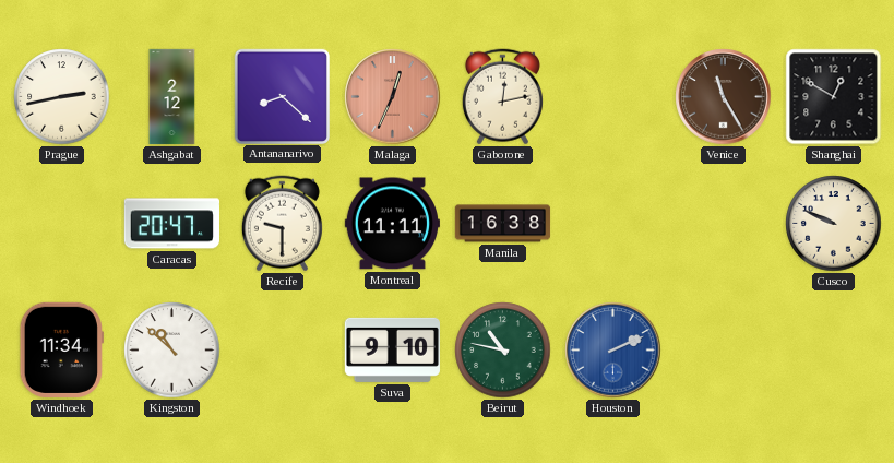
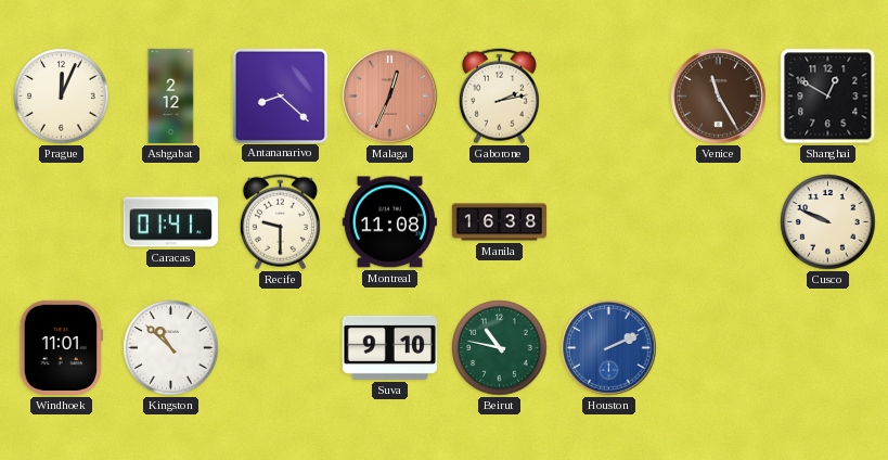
Prague: 2:43 -> 12:04
Gaborone: 12:13 -> 2:13
Caracas: 20:47 -> 01:41
Montreal: 11:11 -> 11:08
Windhoek: 11:34 -> 11:01
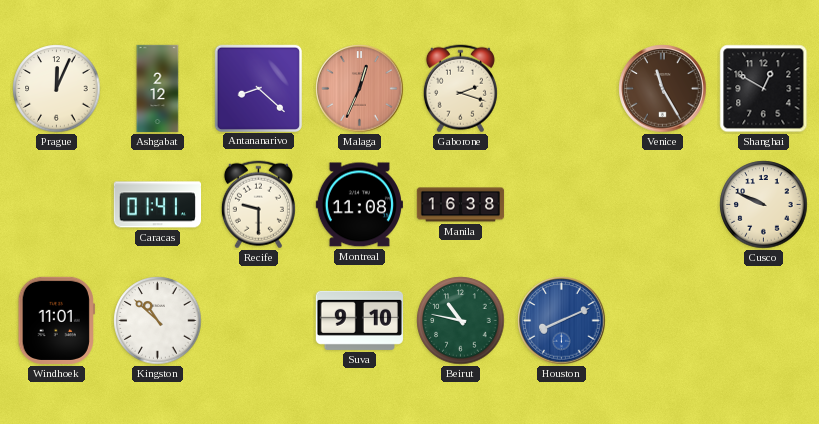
Gaborone: 2:13 -> 2:18
Houston: 2:11 -> 8:11
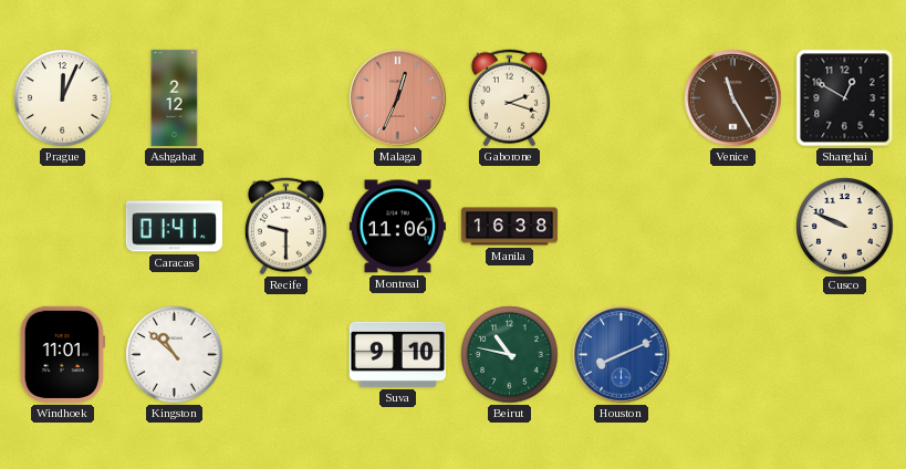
Antananarivo: 8:22 -> none
Montreal: 11:08 -> 11:06
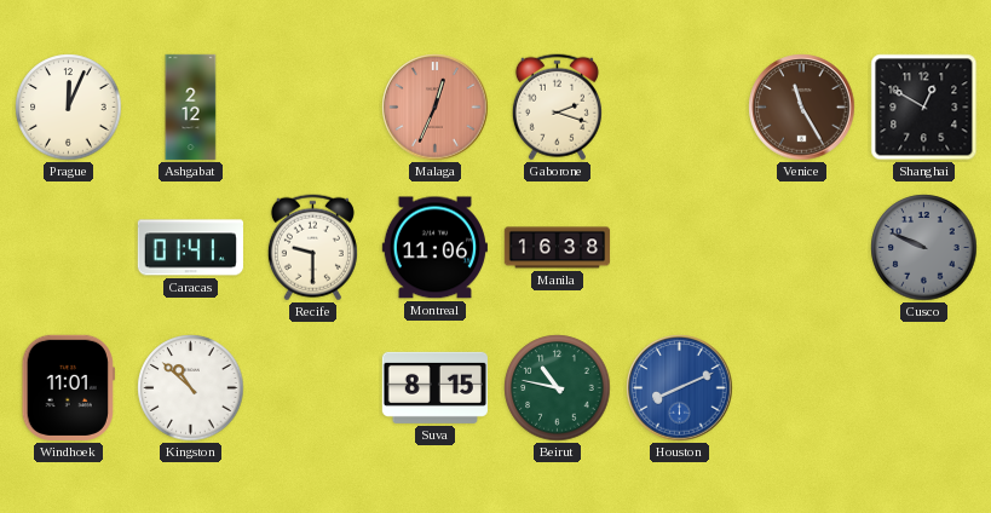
Cusco dial: cream -> grey
Suva: 9:10 -> 8:15
